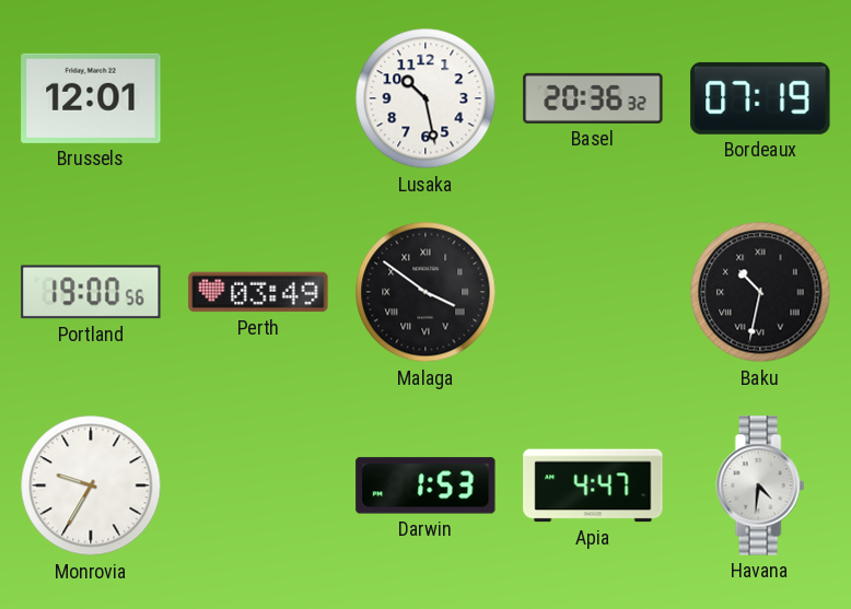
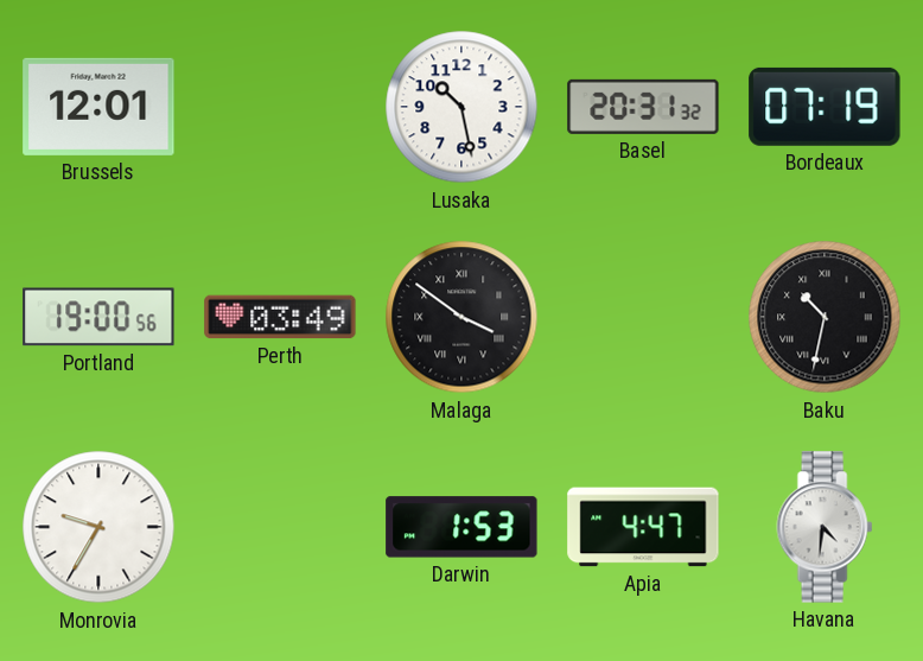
Basel: 20:36 -> 20:31
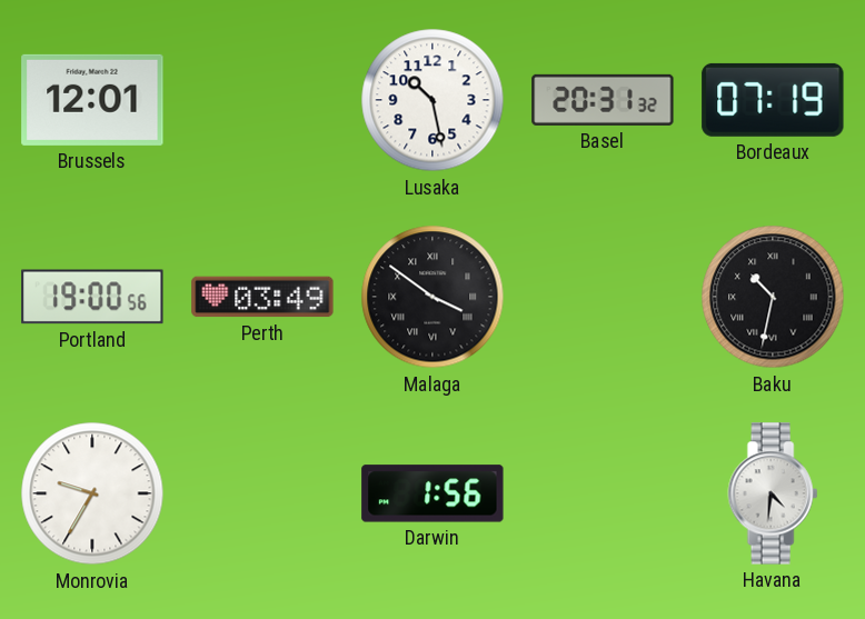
Darwin: 1:53 -> 1:56
Apia: 4:47 -> none
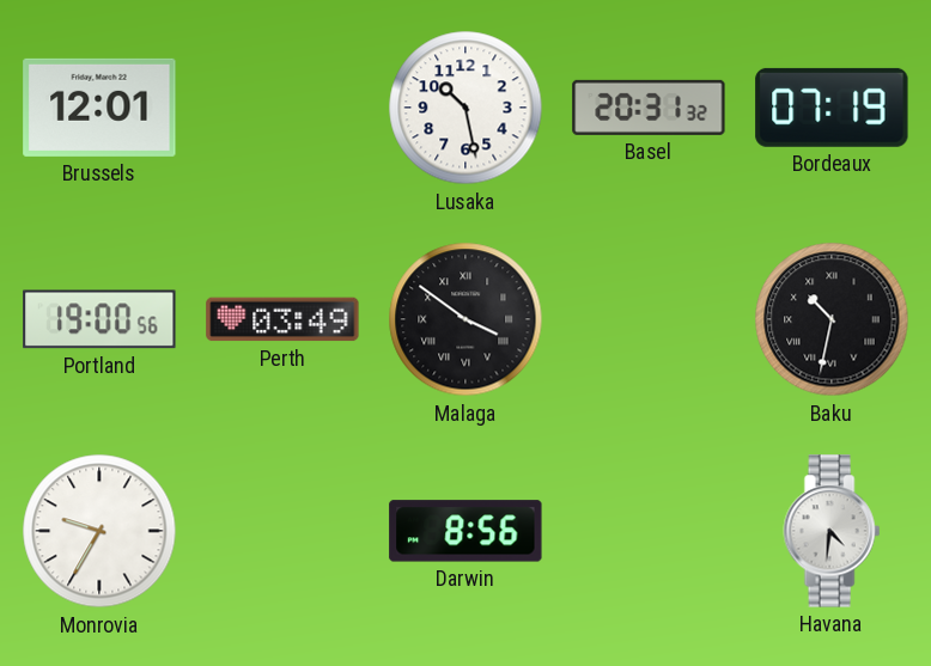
Darwin: 1:56 -> 8:56
